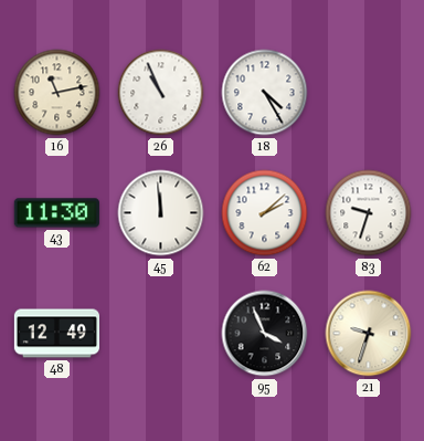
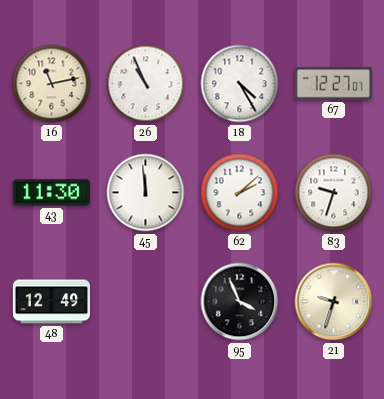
67: none -> 12:27
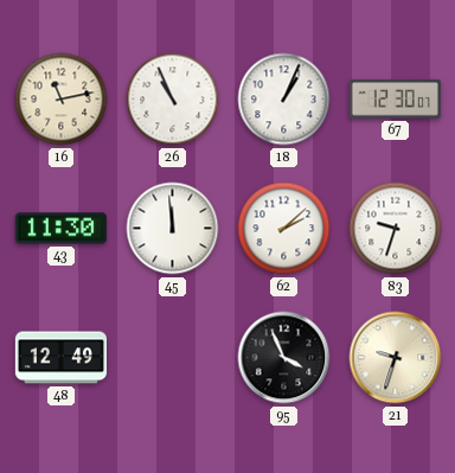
18: 4:25 -> 1:04
67: 12:27 -> 12:30
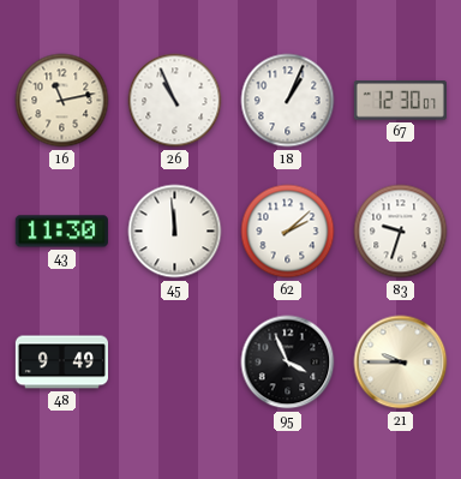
48: 12:49 -> 9:49
21: 9:33 -> 9:45
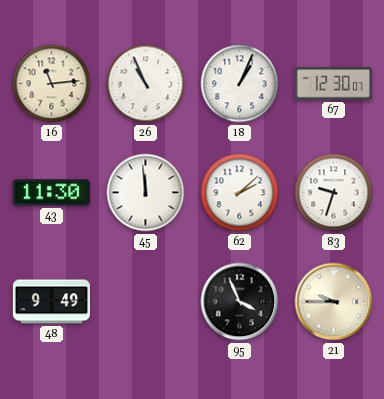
16: 11:13 -> 11:14
